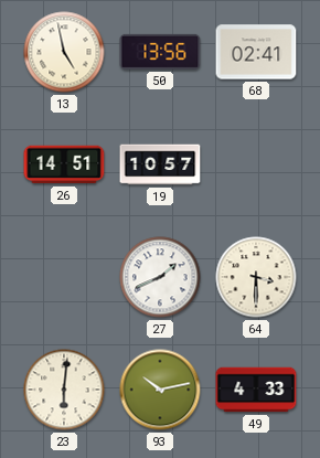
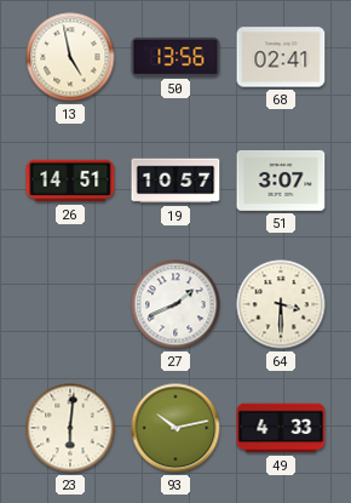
51: none -> 3:07
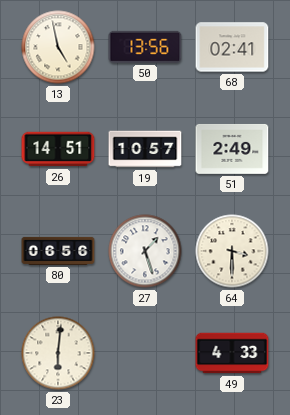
51: 3:07 -> 2:49
80: none -> 06:56
27: 1:41 -> 1:27
93: 10:13 -> none
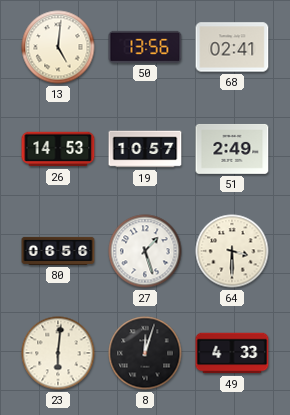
13: 4:58 -> 5:01
26: 14:51 -> 14:53
8: none -> 12:03
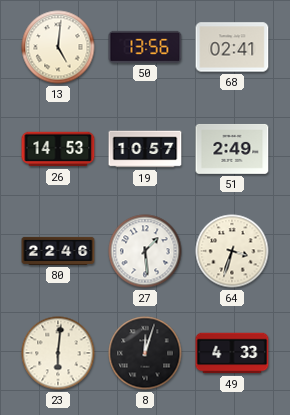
80: 06:56 -> 22:46
27: 1:27 -> 1:29
64: 3:30 -> 3:33
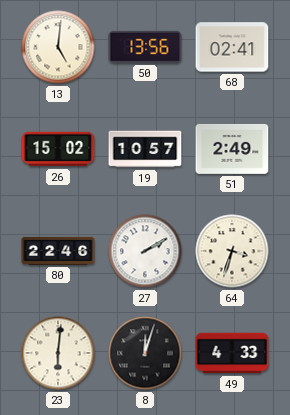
26: 14:53 -> 15:02
27: 1:29 -> 2:10
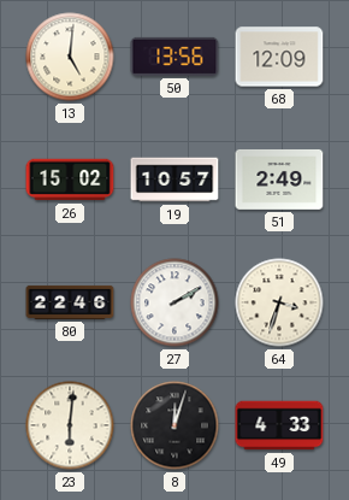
68: 02:41 -> 12:09
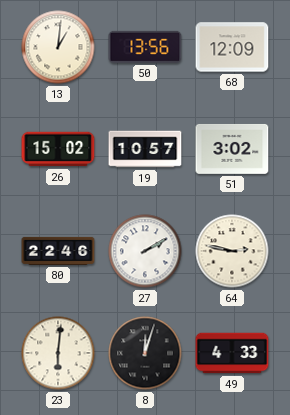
13: 5:01 -> 1:01
51: 2:49 -> 3:02
64: 3:33 -> 2:47
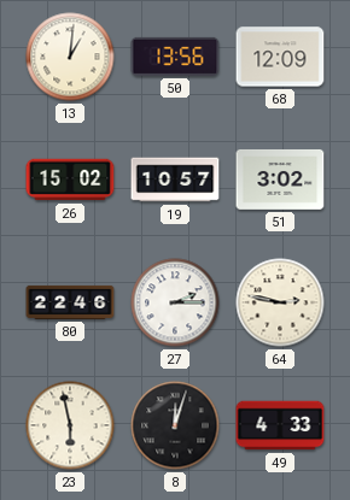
27: 2:10 -> 2:15
23: 6:01 -> 5:58
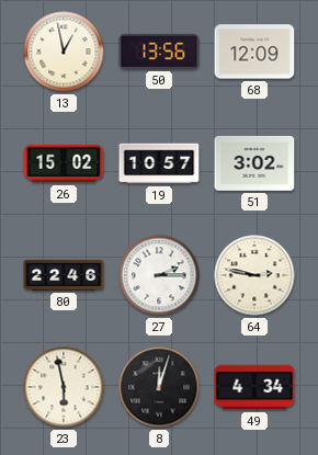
13: 1:01 -> 12:58
49: 4:33 -> 4:34
